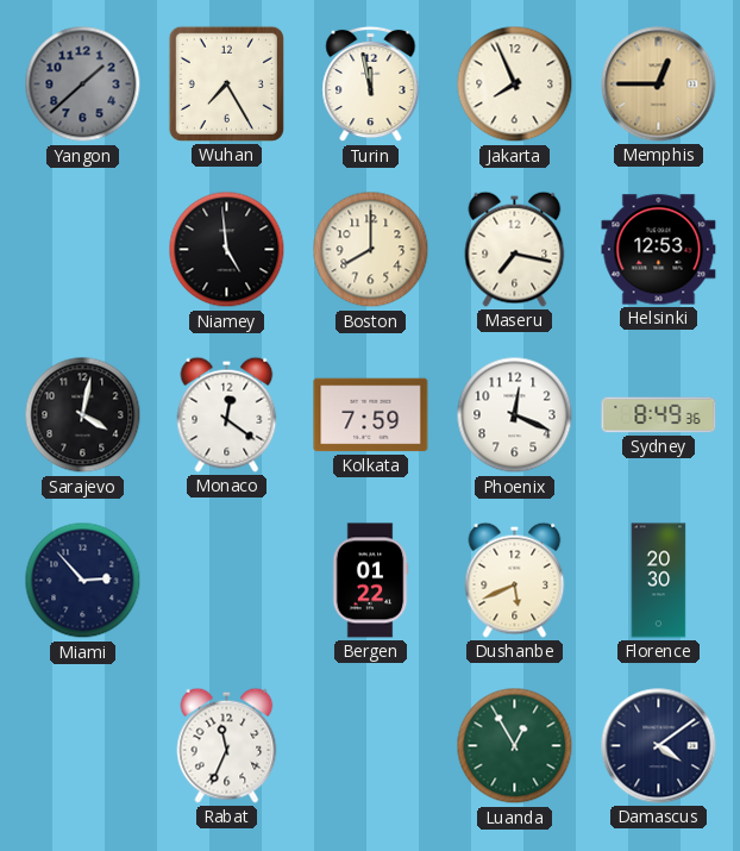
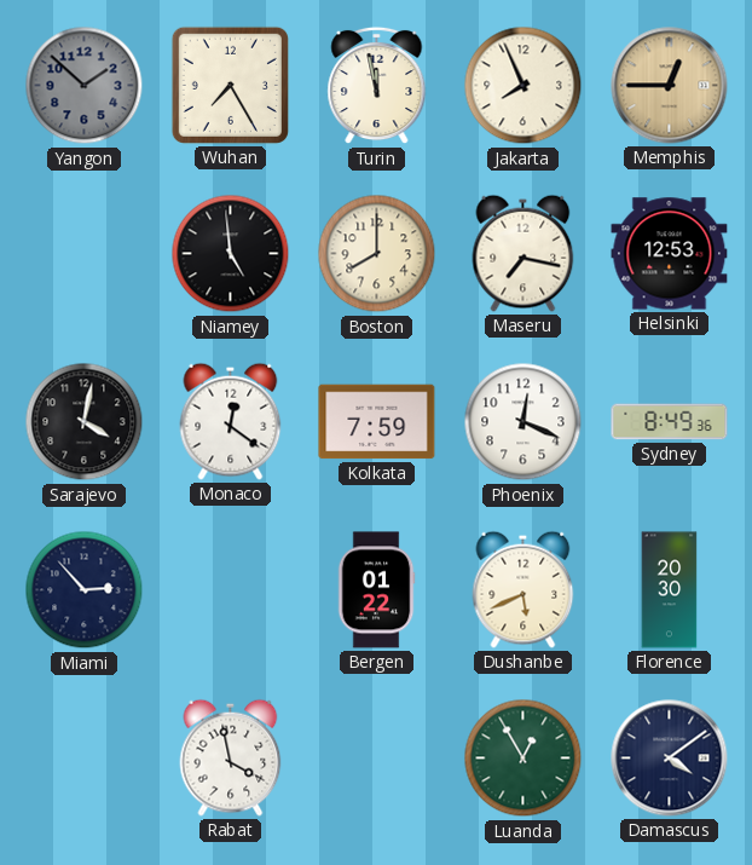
Yangon: 1:38 -> 1:52
Rabat: 11:34 -> 3:58
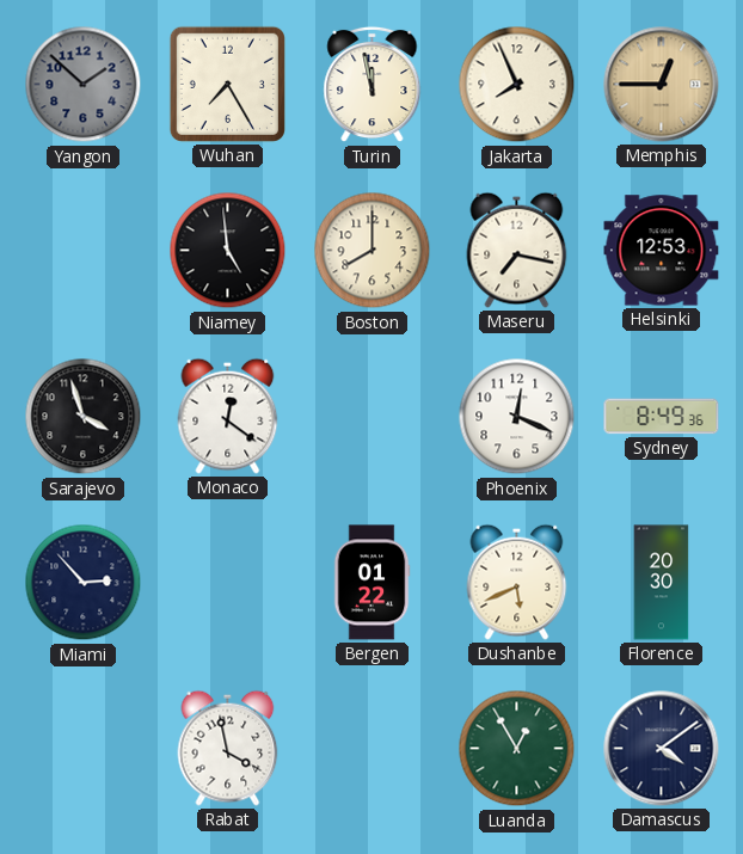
Sarajevo: 4:02 -> 3:57
Kolkata: 7:59 -> none
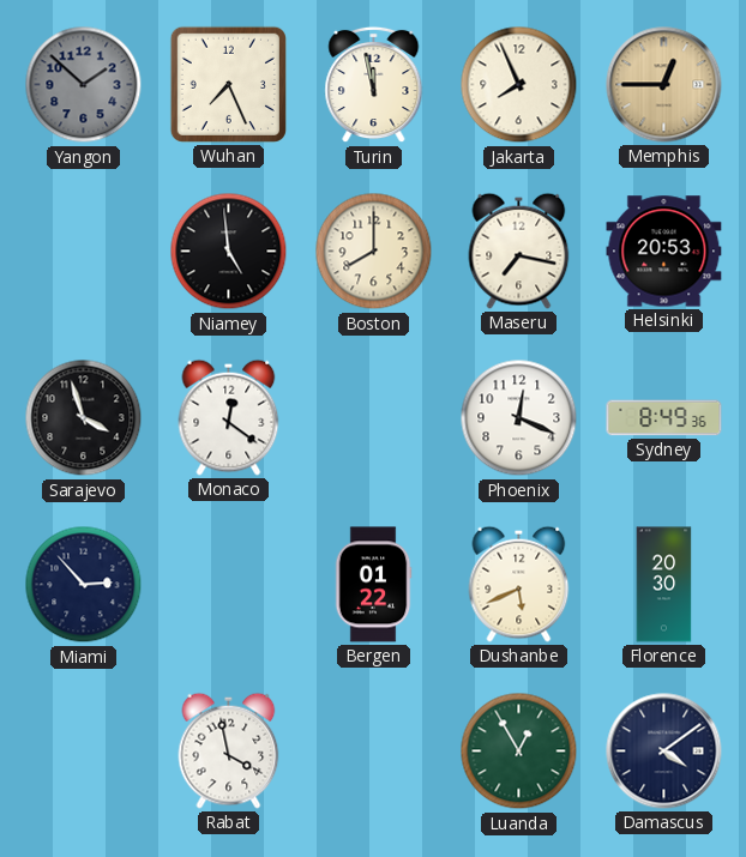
Wuhan: 7:25 -> 7:26
Helsinki: 12:53 -> 20:53
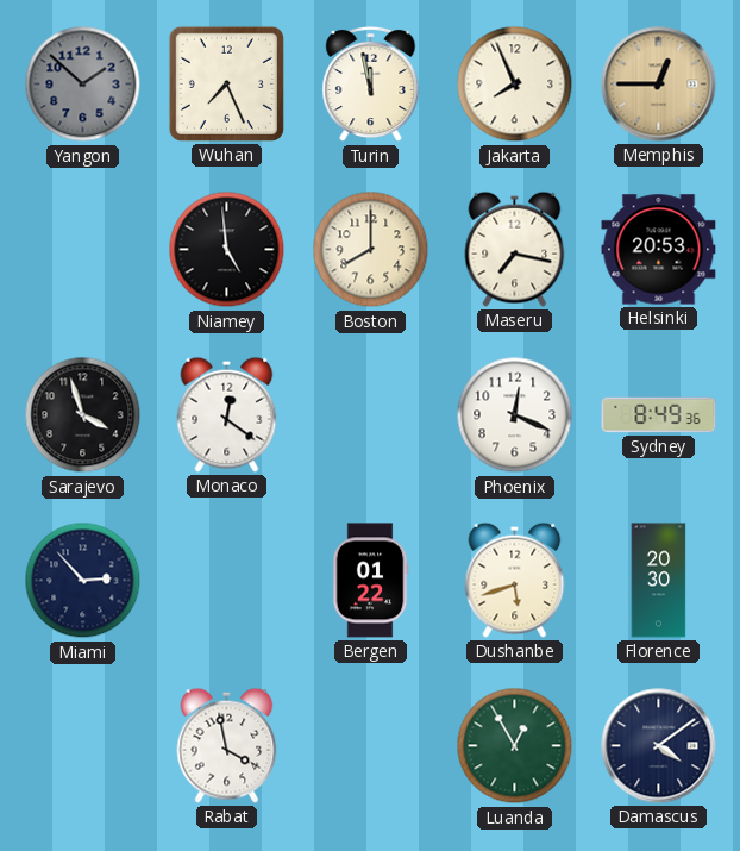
Dushanbe: 5:41 -> 5:42
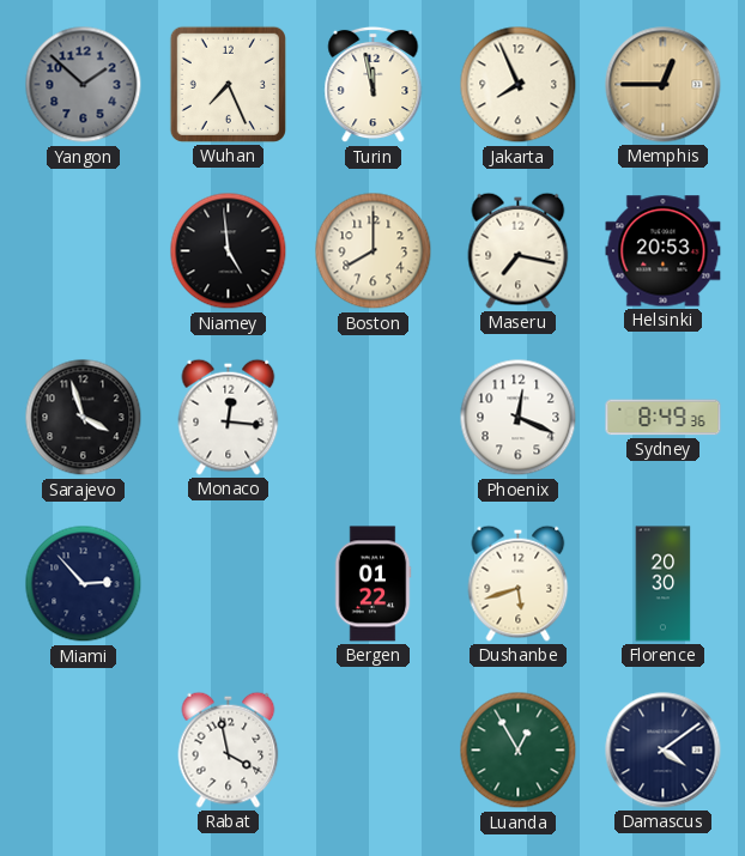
Monaco: 12:21 -> 12:16
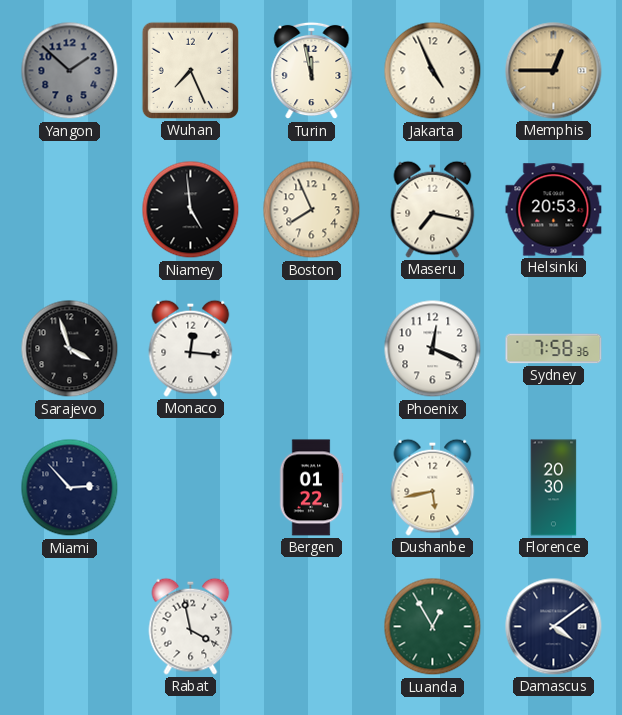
Jakarta: 7:56 -> 4:56
Boston: 8:00 -> 7:56
Sydney: 8:49 -> 7:58
Dushanbe: 5:42 -> 5:43
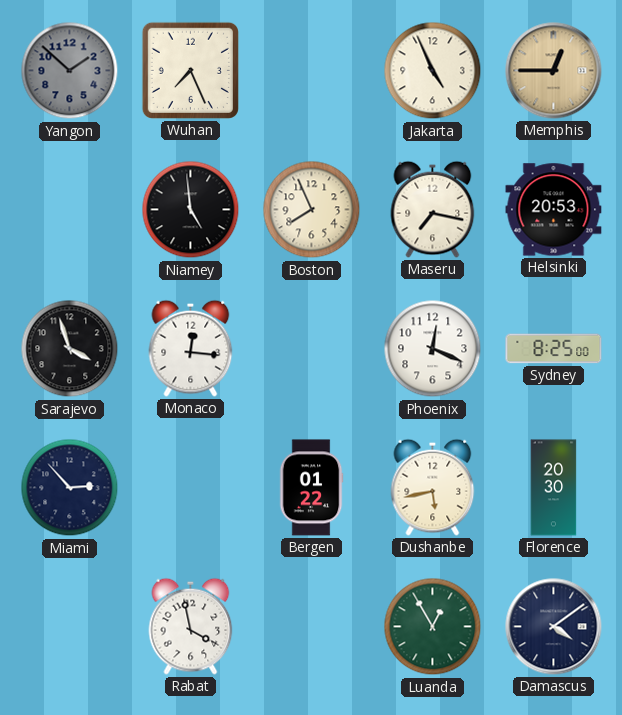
Turin: 11:58 -> none
Sydney: 7:58 -> 8:25
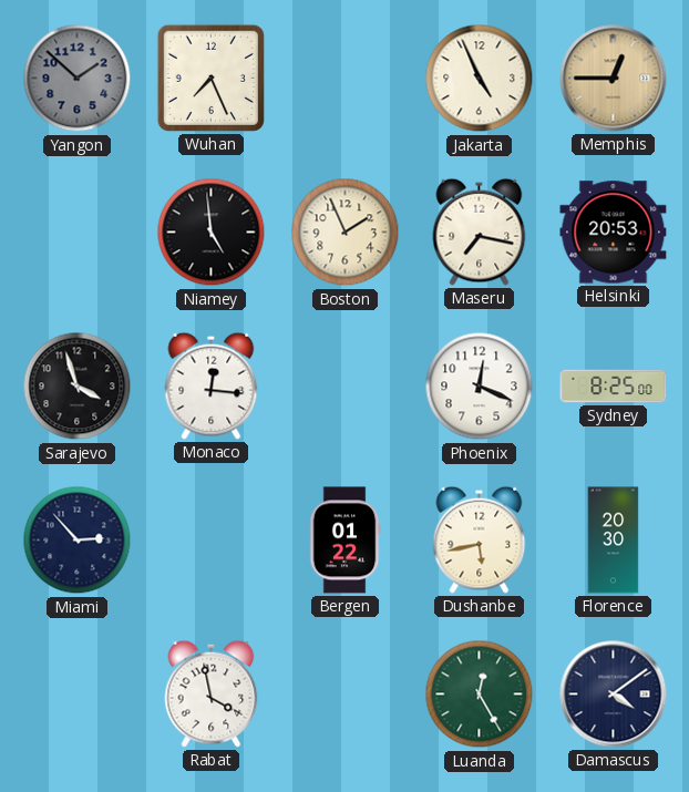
Boston: 7:56 -> 1:56
Luanda: 12:55 -> 12:25
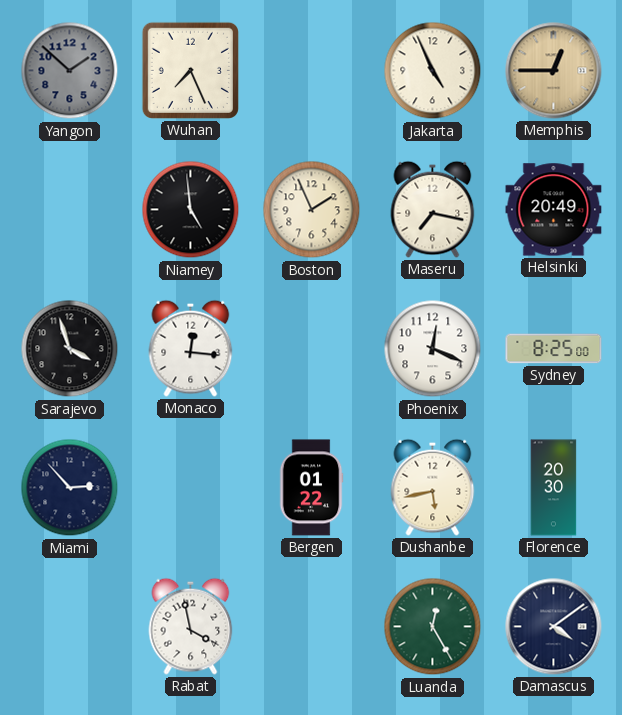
Helsinki: 20:53 -> 20:49
